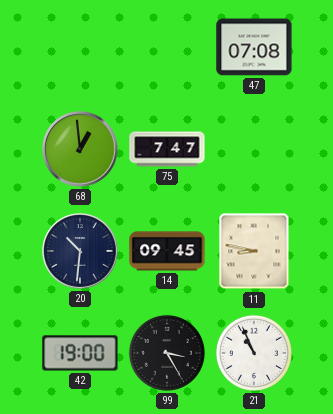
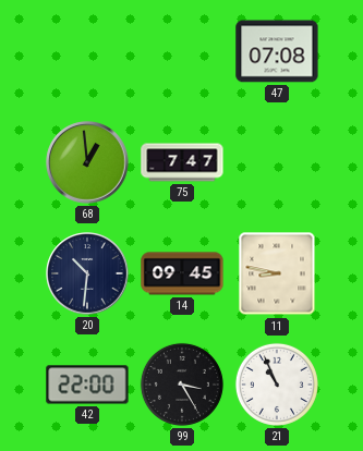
42: 19:00 -> 22:00
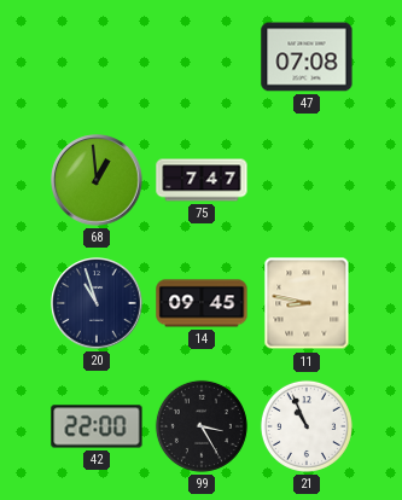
20: 10:31 -> 10:57
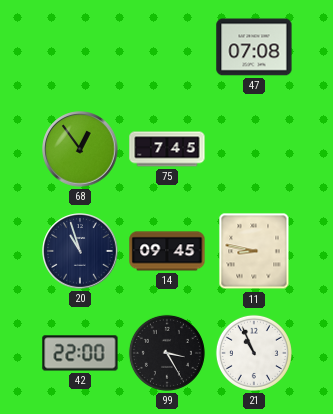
68: 12:59 -> 12:54
75: 7:47 -> 7:45
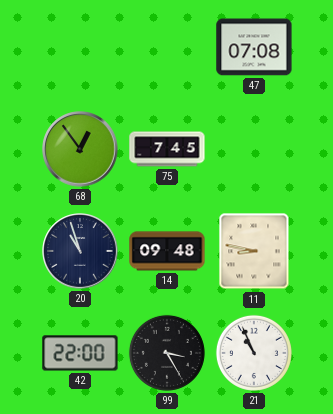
14: 09:45 -> 09:48
